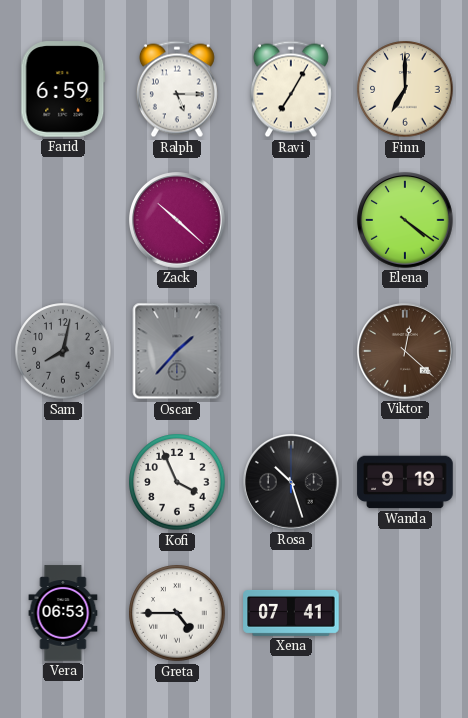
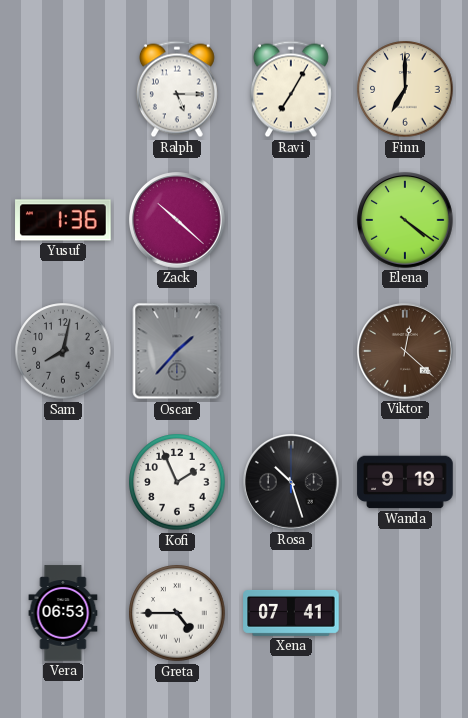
Farid: 6:59 -> none
Yusuf: none -> 1:36
Kofi: 3:56 -> 1:56
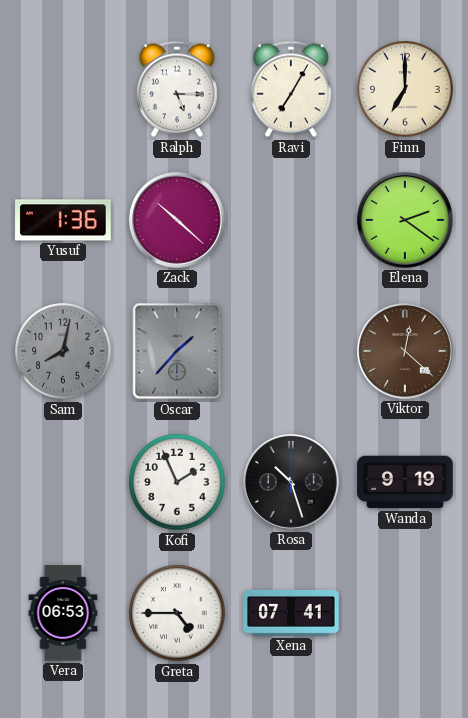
Elena: 4:21 -> 2:21
